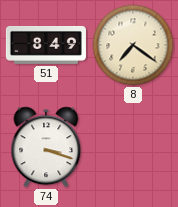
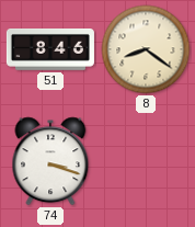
51: 8:49 -> 8:46
8: 7:21 -> 8:21
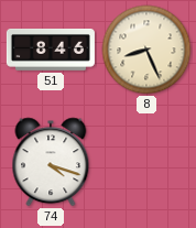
8: 8:21 -> 8:26
74: 3:18 -> 4:18
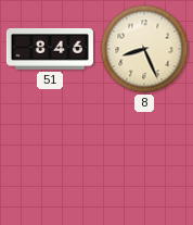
74: 4:18 -> none
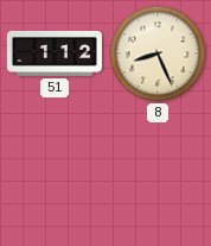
51: 8:46 -> 1:12
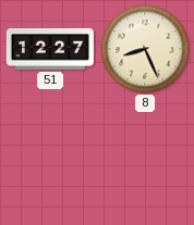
51: 1:12 -> 12:27
